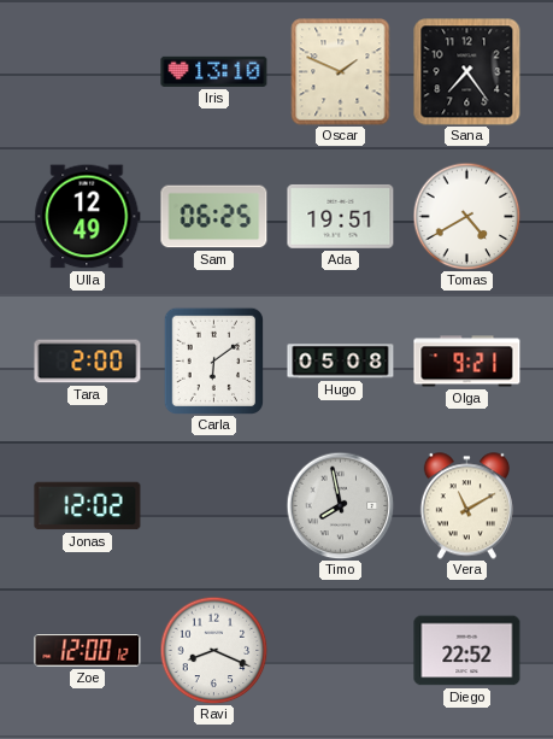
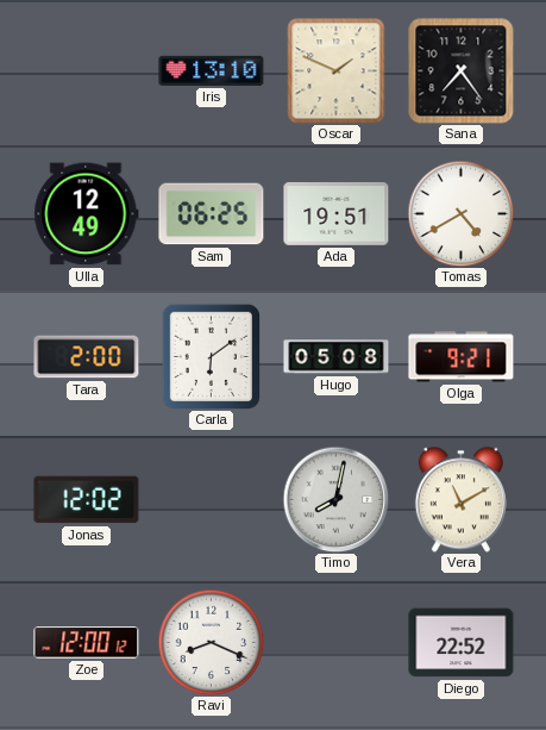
Timo: 7:58 -> 8:02
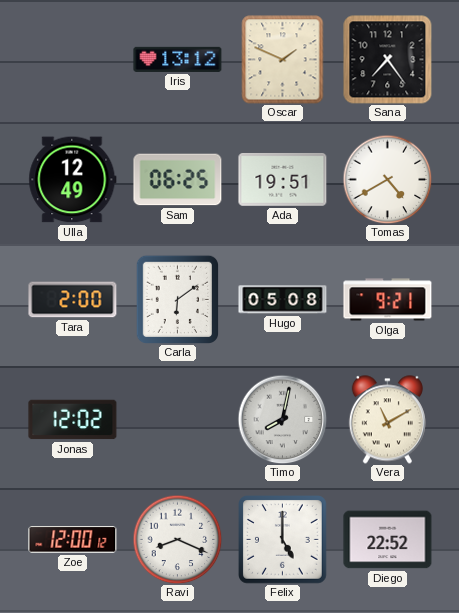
Iris: 13:10 -> 13:12
Felix: none -> 5:00
